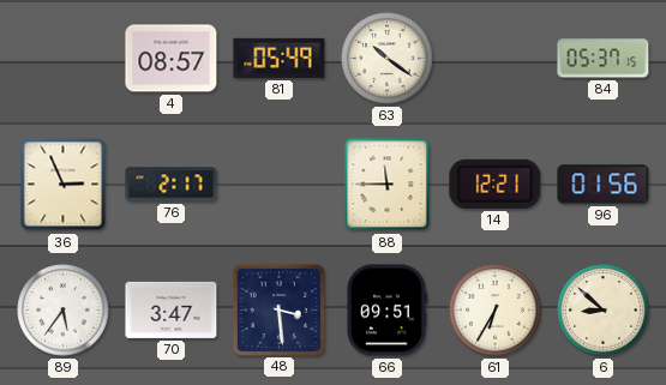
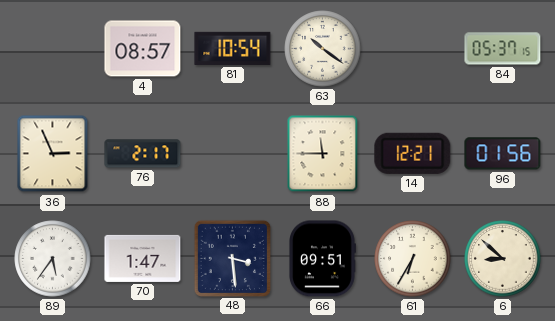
81: 05:49 -> 10:54
70: 3:47 -> 1:47
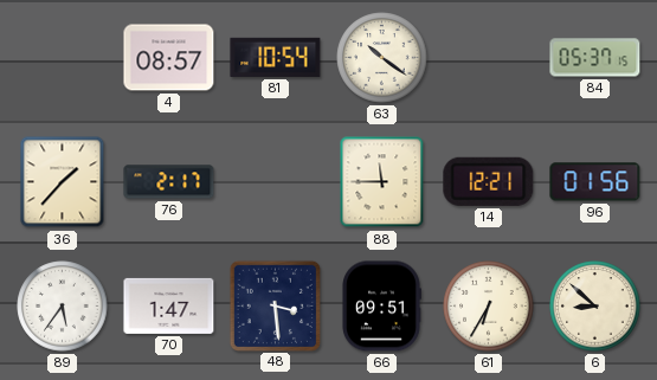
36: 2:56 -> 1:37
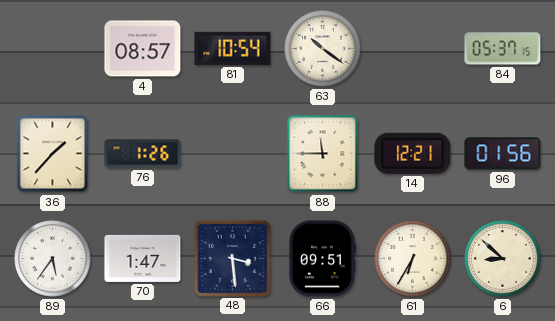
76: 2:17 -> 1:26
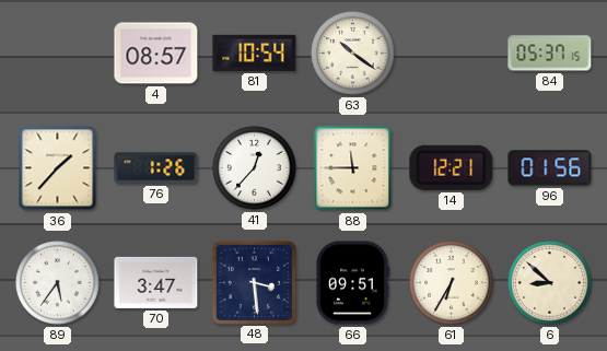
41: none -> 12:37
70: 1:47 -> 3:47
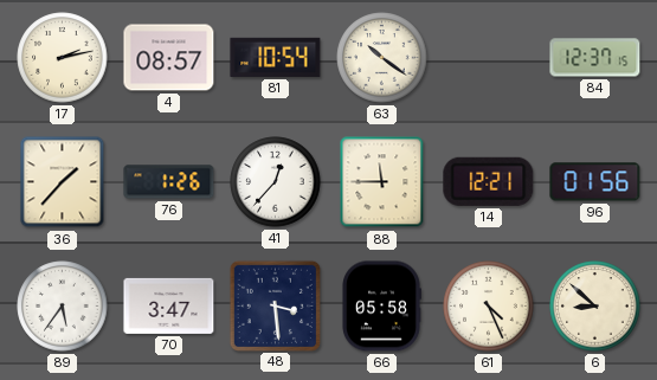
17: none -> 2:13
84: 05:37 -> 12:37
66: 09:51 -> 05:58
61: 6:35 -> 4:26
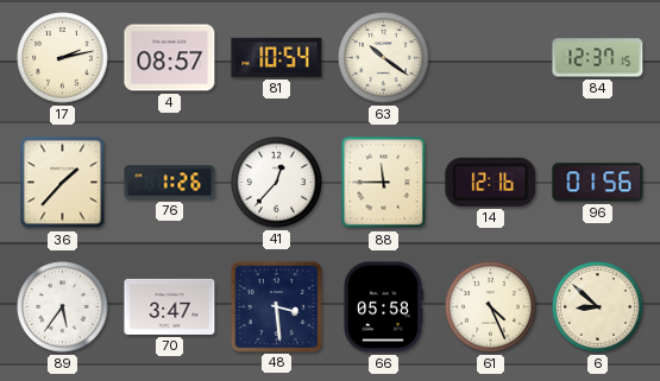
14: 12:21 -> 12:16
